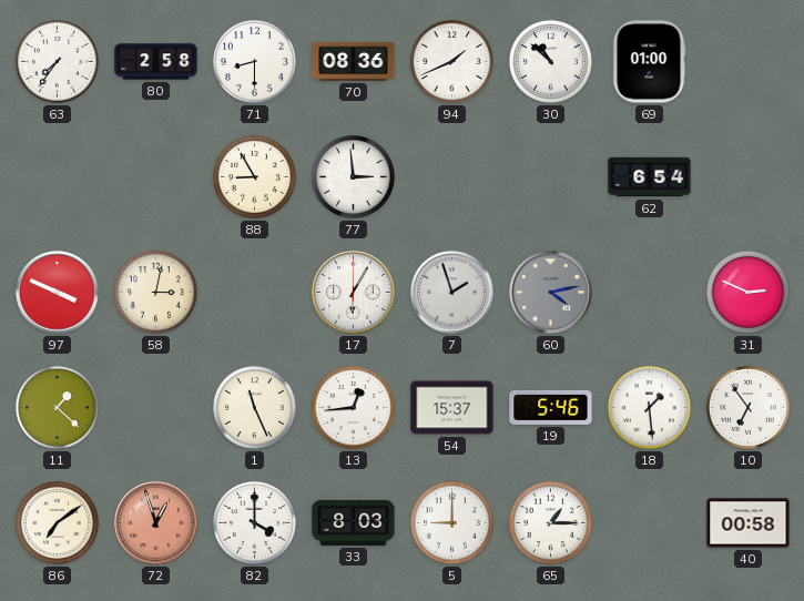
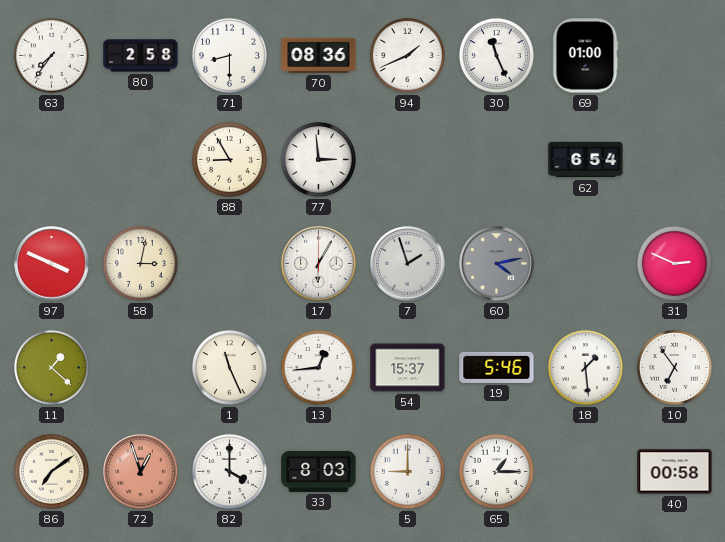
30: 10:52 -> 11:26
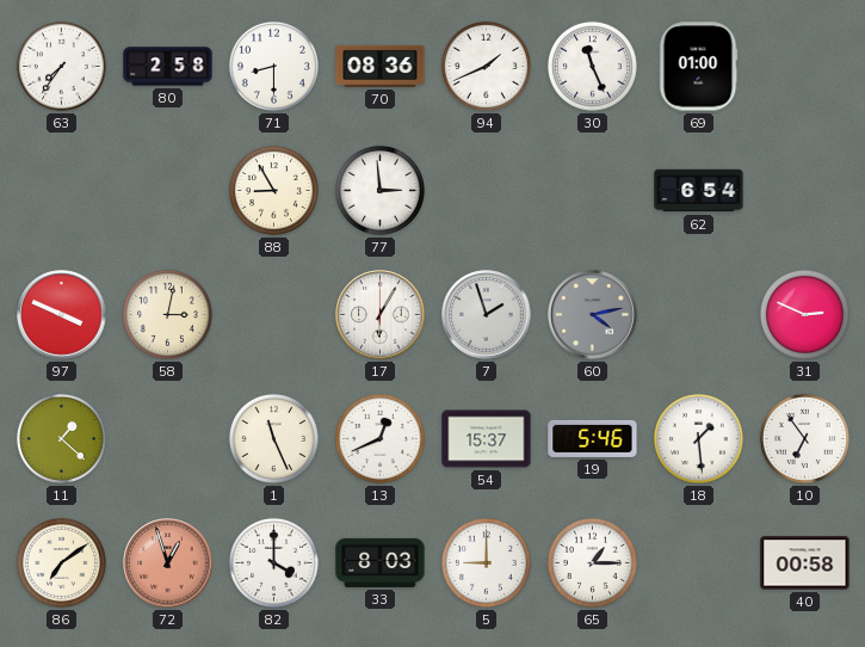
13: 12:44 -> 12:41
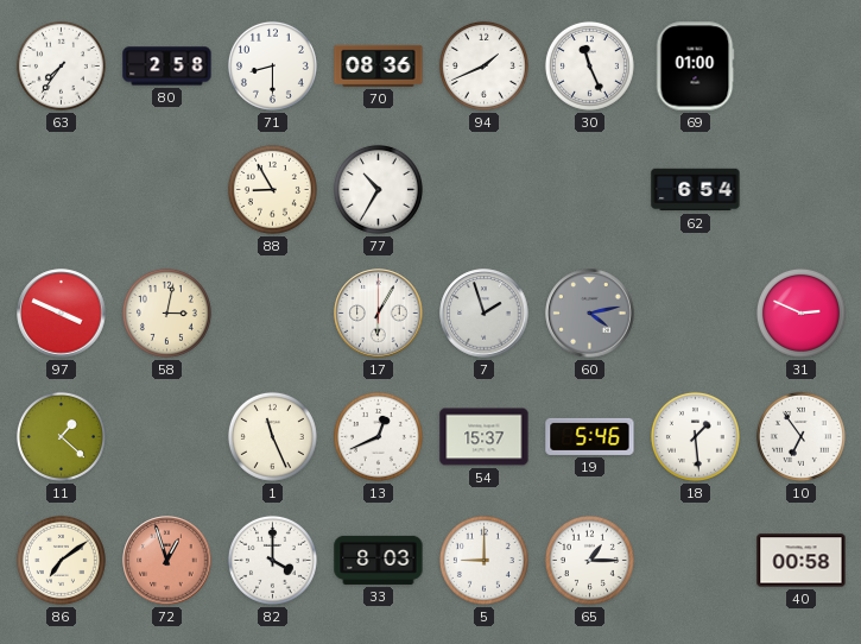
77: 2:59 -> 10:35
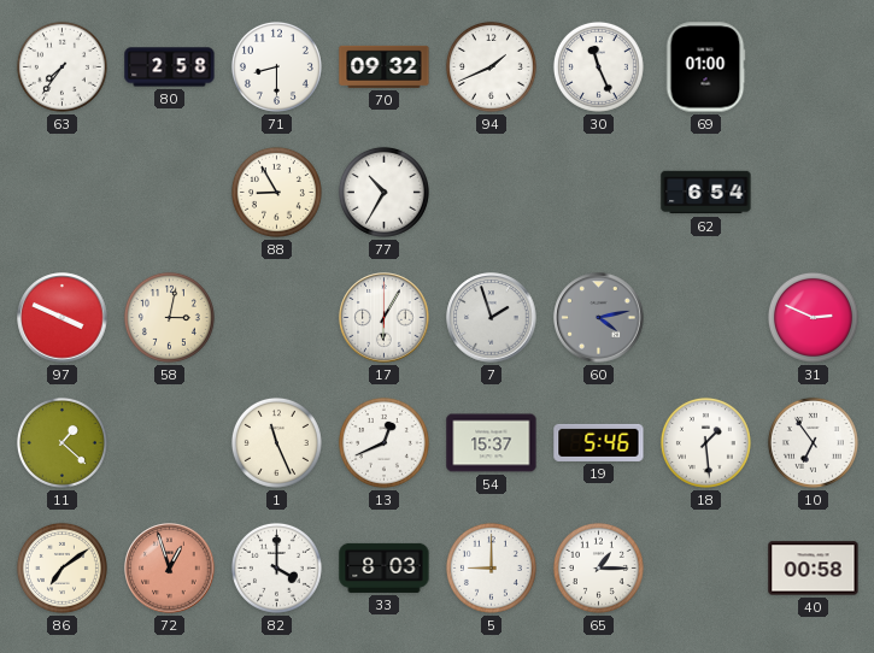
70: 08:36 -> 09:32
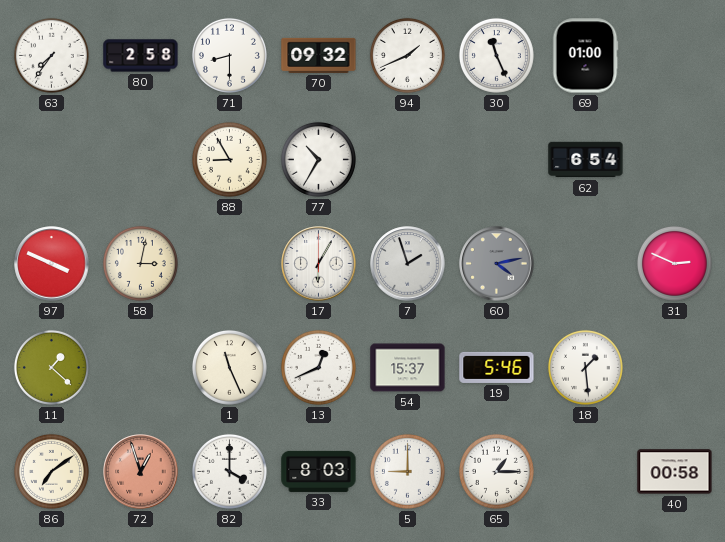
10: 6:54 -> none
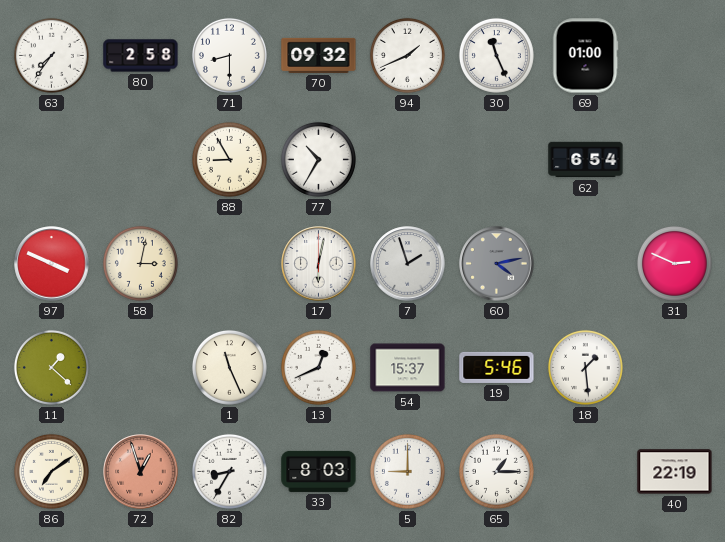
17: 6:05 -> 6:02
82: 4:00 -> 8:35
40: 00:58 -> 22:19
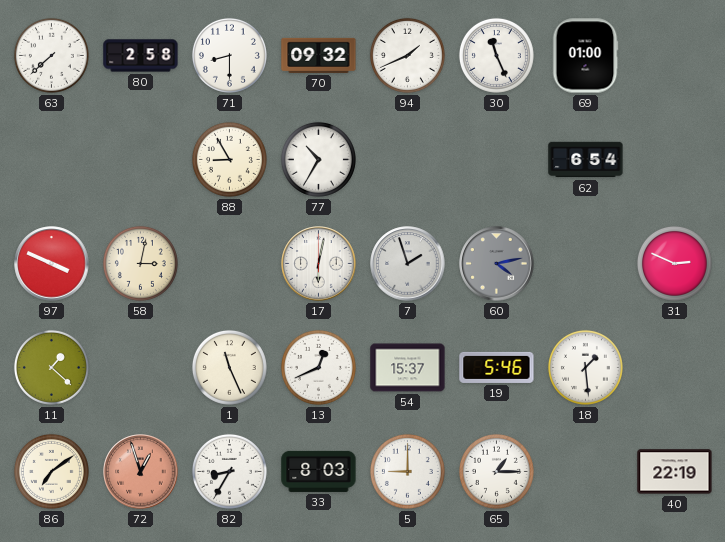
63: 7:36 -> 7:38
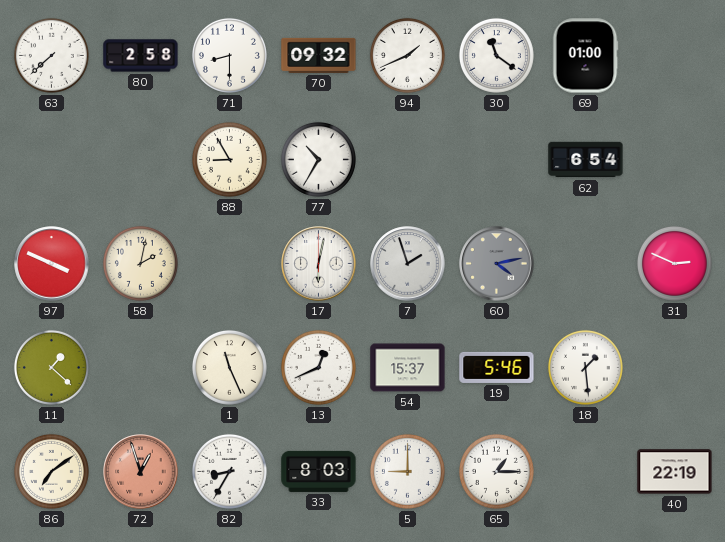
30: 11:26 -> 11:21
58: 3:02 -> 2:02
